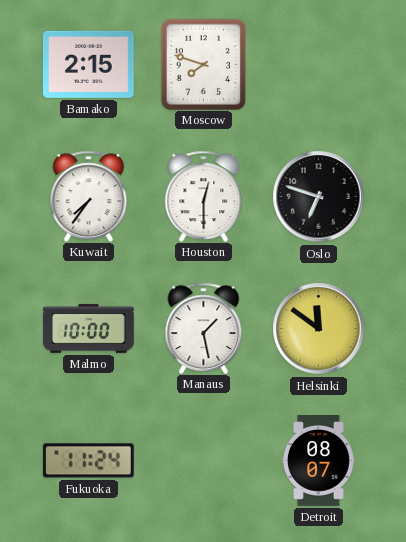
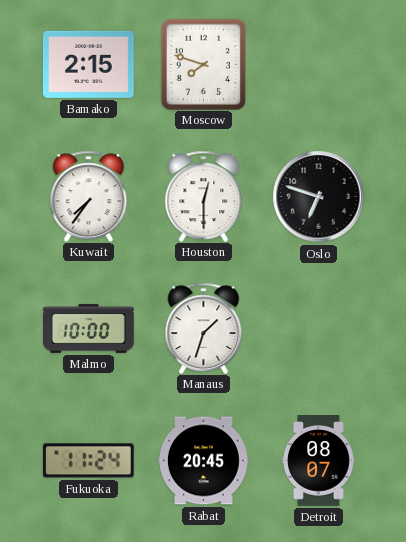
Manaus: 1:28 -> 1:33
Helsinki: 11:51 -> none
Rabat: none -> 20:45
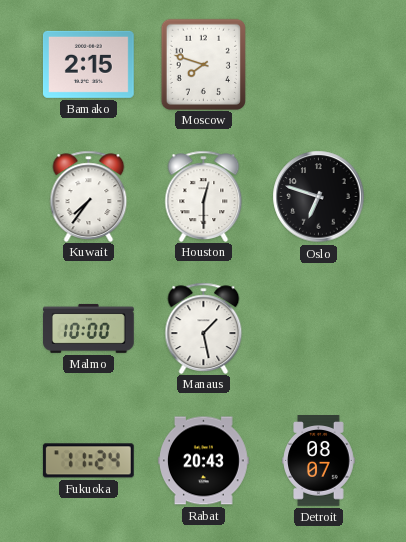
Manaus: 1:33 -> 1:28
Rabat: 20:45 -> 20:43
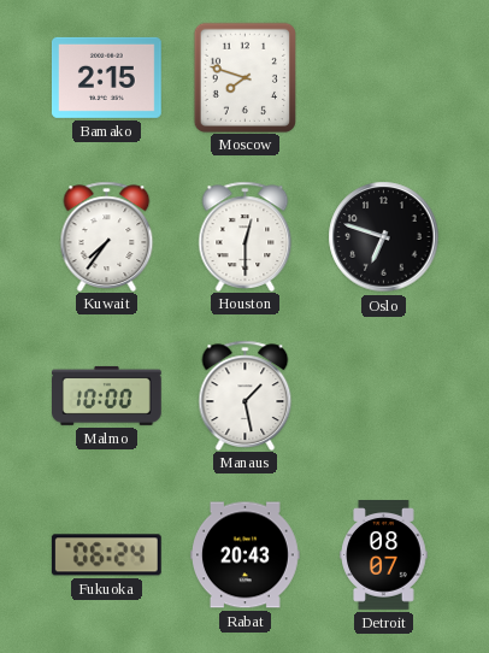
Fukuoka: 11:24 -> 06:24
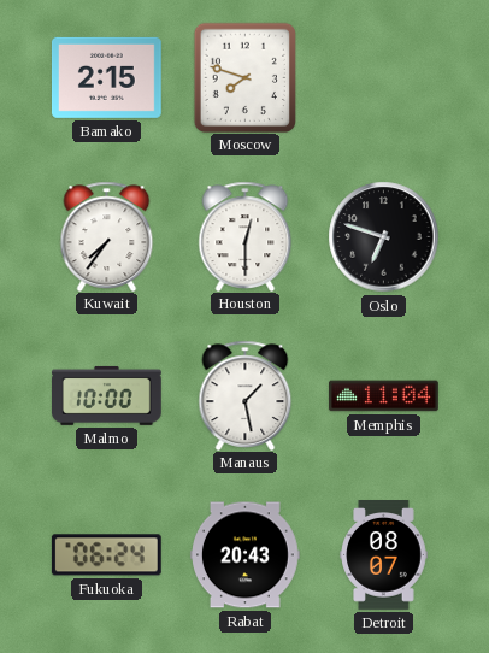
Memphis: none -> 11:04
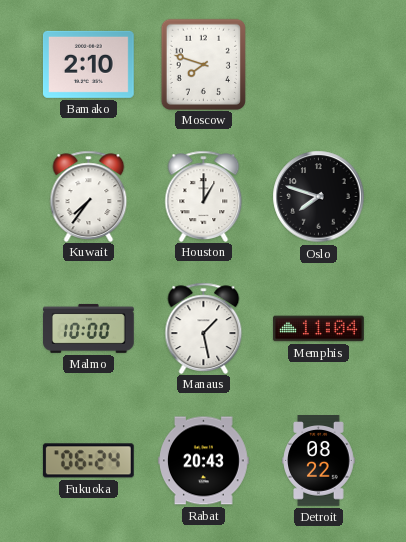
Bamako: 2:15 -> 2:10
Houston: 12:30 -> 1:00
Oslo: 6:48 -> 7:48
Detroit: 08:07 -> 08:22
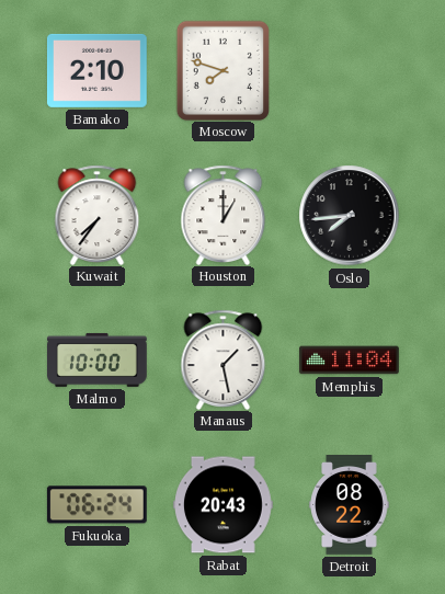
Oslo: 7:48 -> 7:44
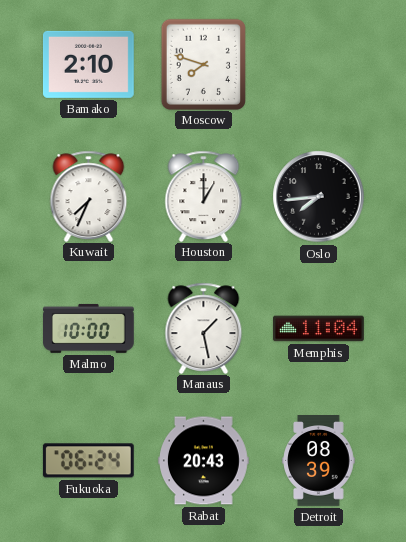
Kuwait: 7:36 -> 7:34
Detroit: 08:22 -> 08:39
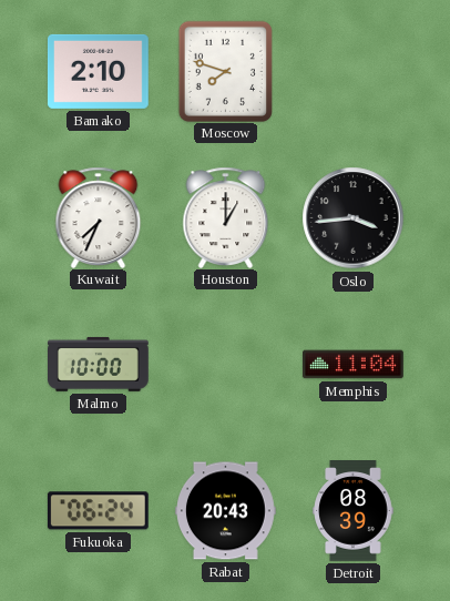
Oslo: 7:44 -> 3:44
Manaus: 1:28 -> none
